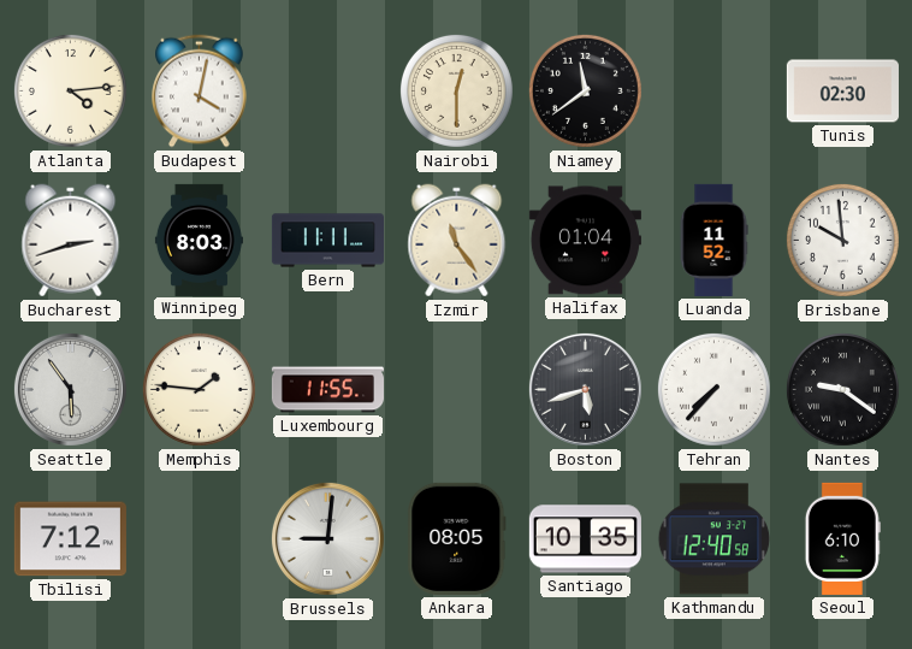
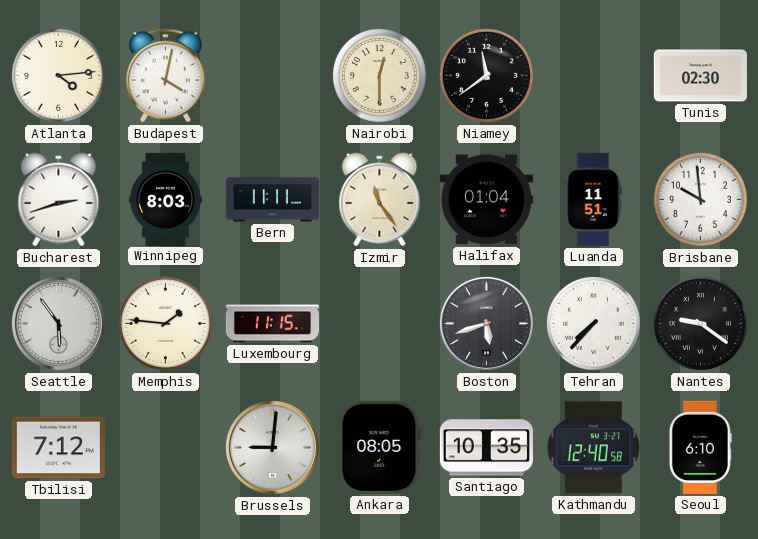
Luanda: 11:52 -> 11:51
Luxembourg: 11:55 -> 11:15
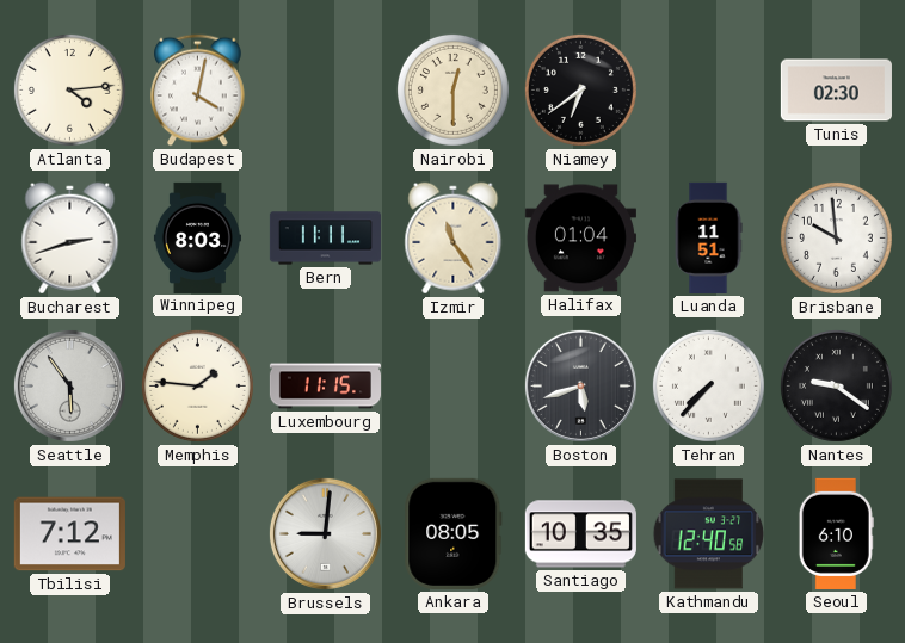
Niamey: 11:39 -> 6:39
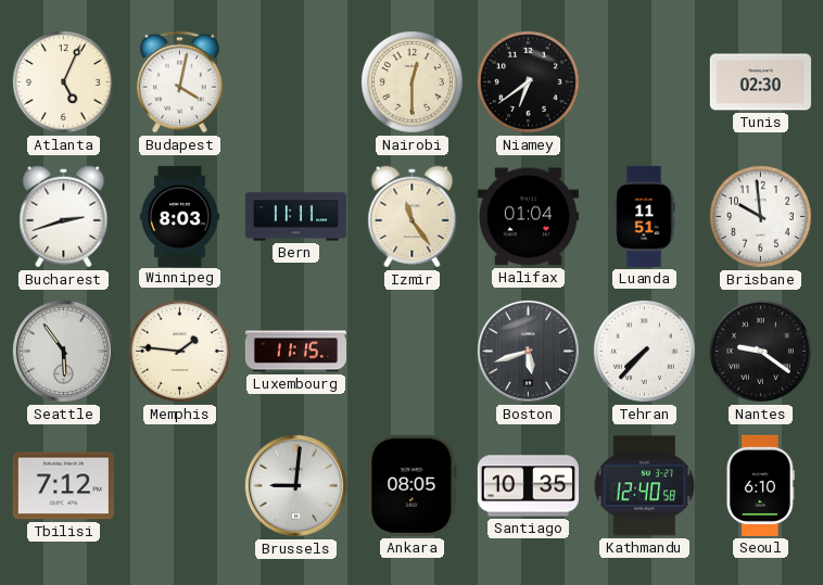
Atlanta: 4:14 -> 5:04
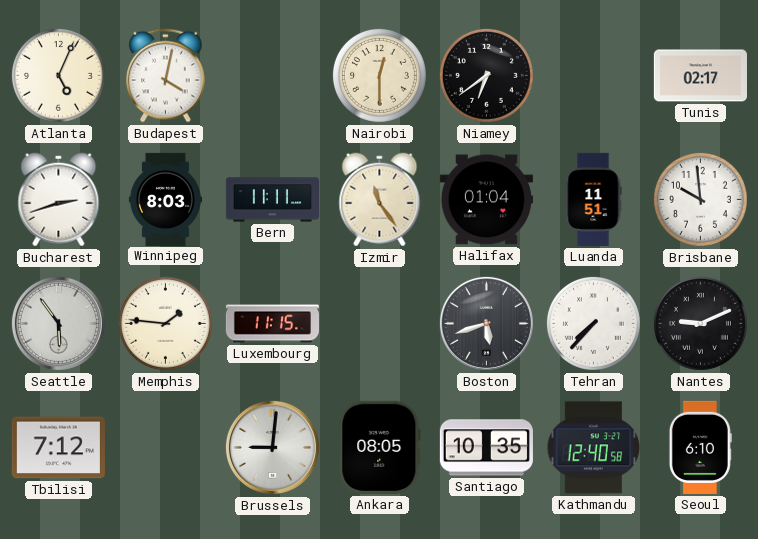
Tunis: 02:30 -> 02:17
Nantes: 9:21 -> 9:11
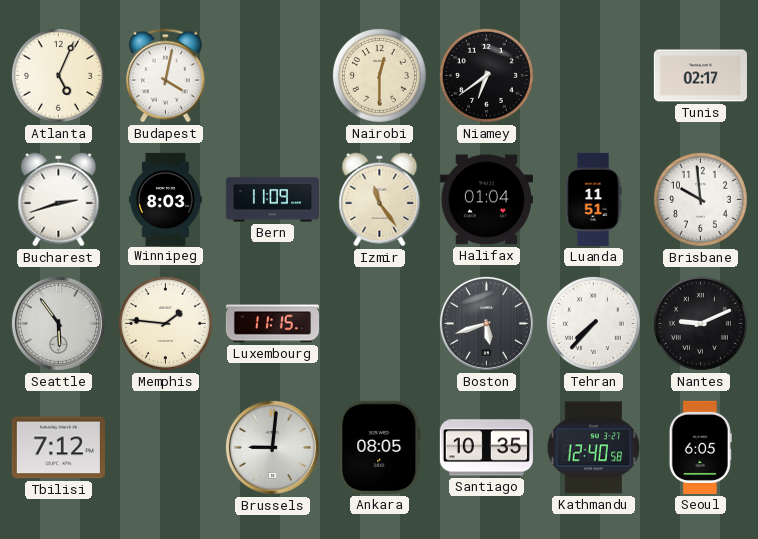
Bern: 11:11 -> 11:09
Seoul: 6:10 -> 6:05
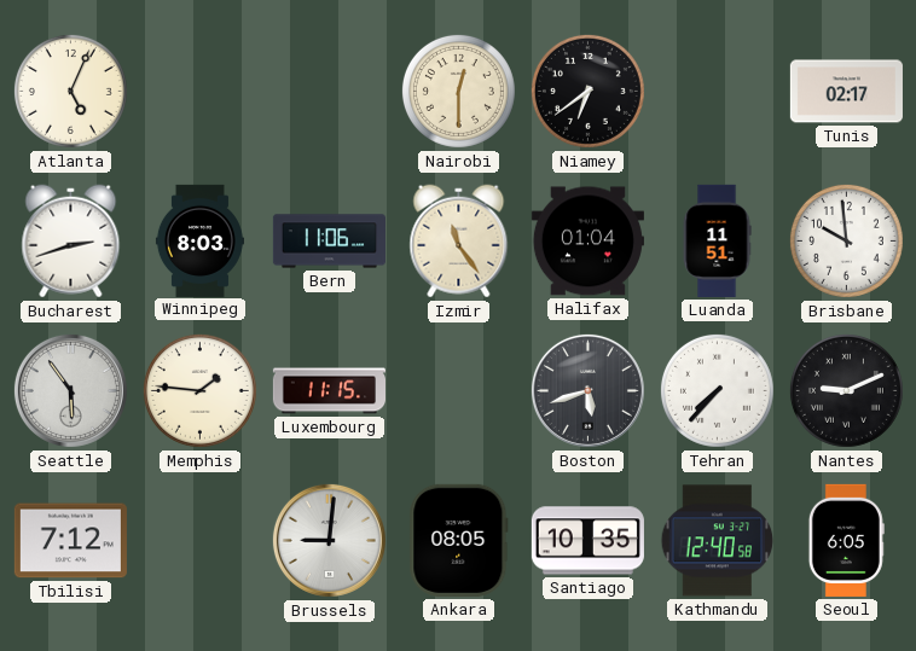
Budapest: 4:02 -> none
Bern: 11:09 -> 11:06
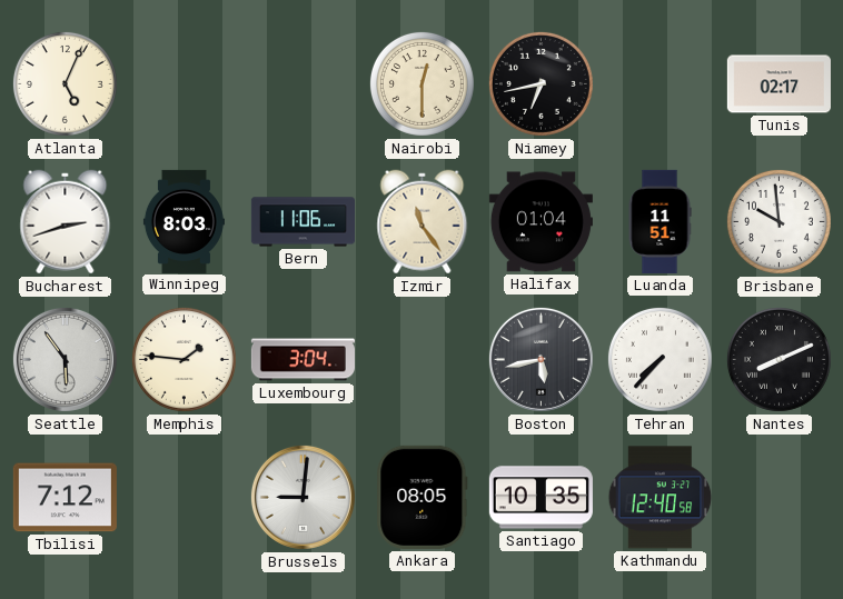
Niamey: 6:39 -> 6:43
Luxembourg: 11:15 -> 3:04
Boston: 5:42 -> 5:43
Nantes: 9:11 -> 8:11
Seoul: 6:05 -> none
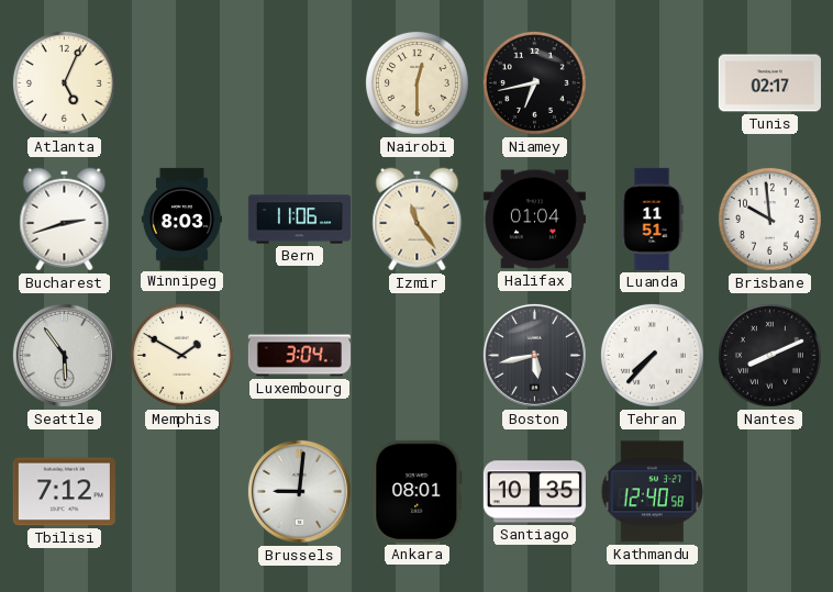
Memphis: 1:46 -> 1:50
Ankara: 08:05 -> 08:01
